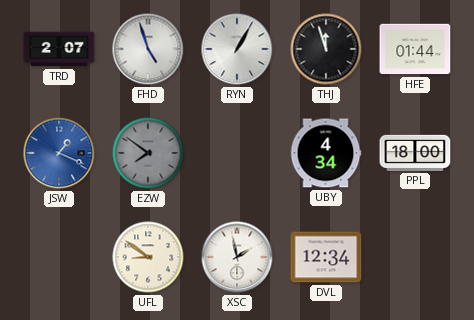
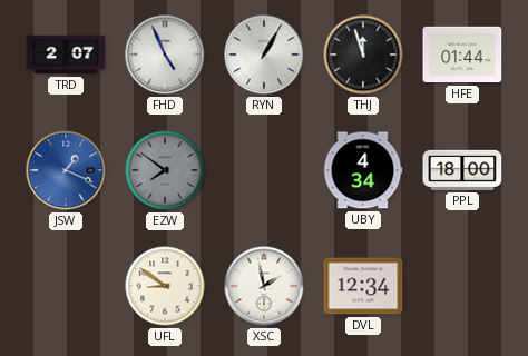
FHD: 4:57 -> 4:56
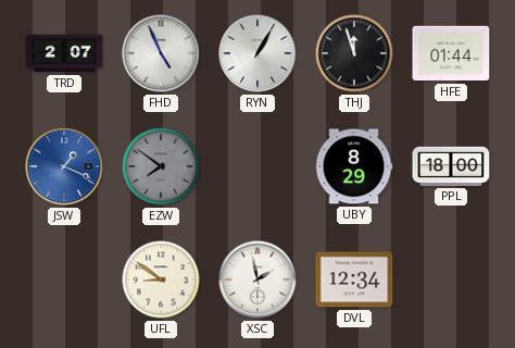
UBY: 4:34 -> 8:29
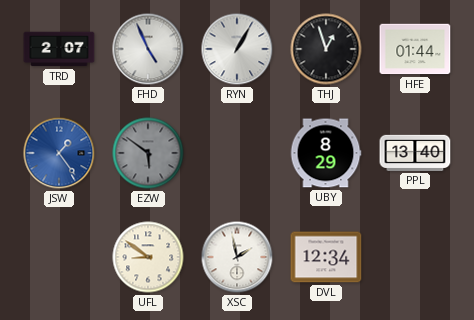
THJ: 11:57 -> 12:57
JSW: 1:19 -> 1:24
EZW: 7:51 -> 5:51
PPL: 18:00 -> 13:40
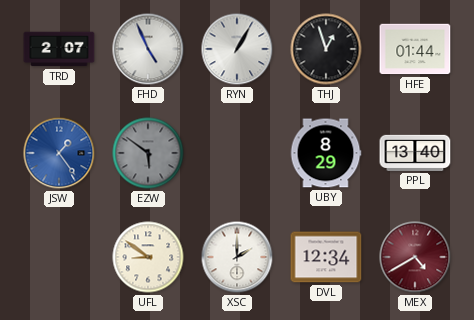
XSC: 1:58 -> 2:00
MEX: none -> 4:40
